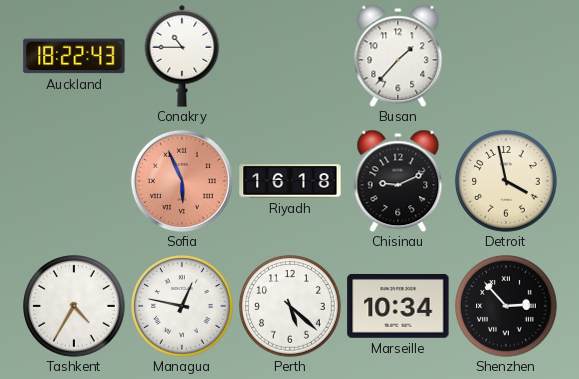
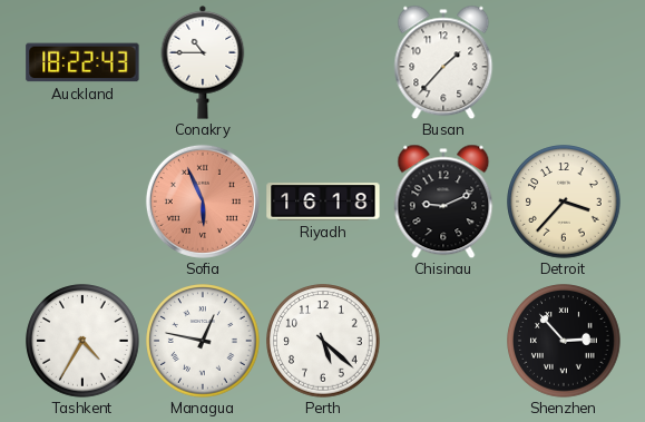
Detroit: 3:58 -> 3:37
Marseille: 10:34 -> none
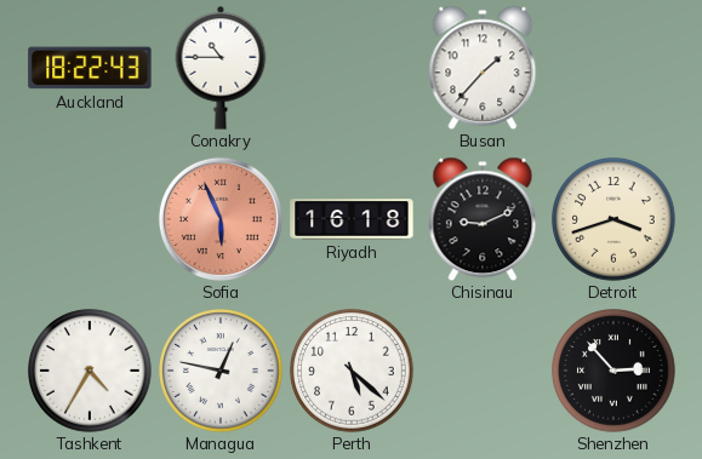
Detroit: 3:37 -> 3:42
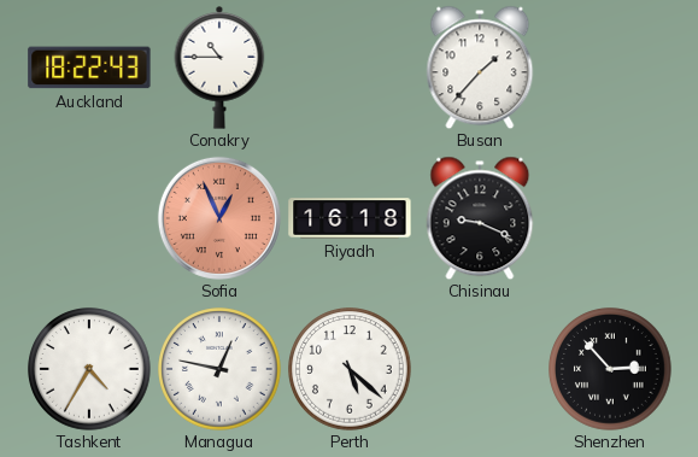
Sofia: 5:56 -> 12:56
Chisinau: 9:11 -> 9:19
Detroit: 3:42 -> none
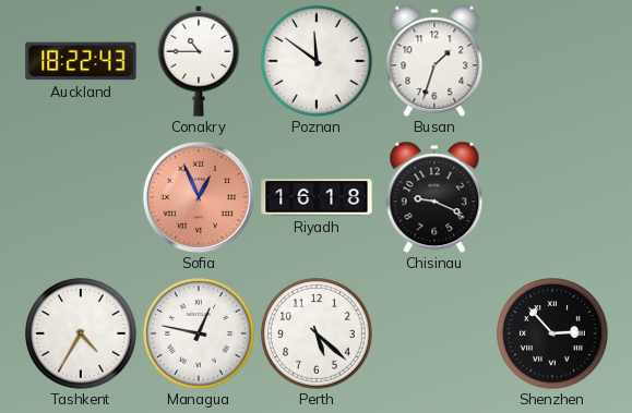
Poznan: none -> 11:51
Busan: 1:37 -> 1:33
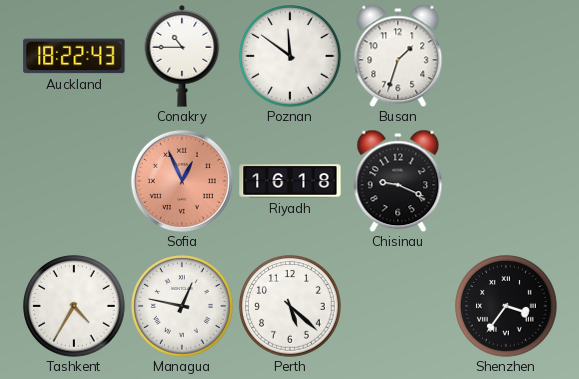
Shenzhen: 2:53 -> 3:36
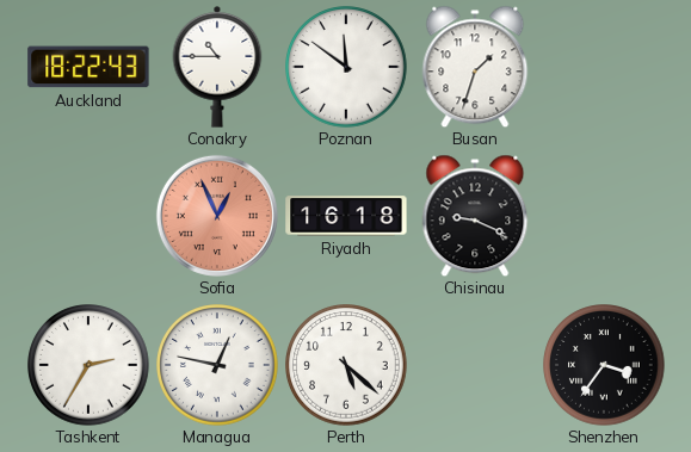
Tashkent: 4:35 -> 2:35
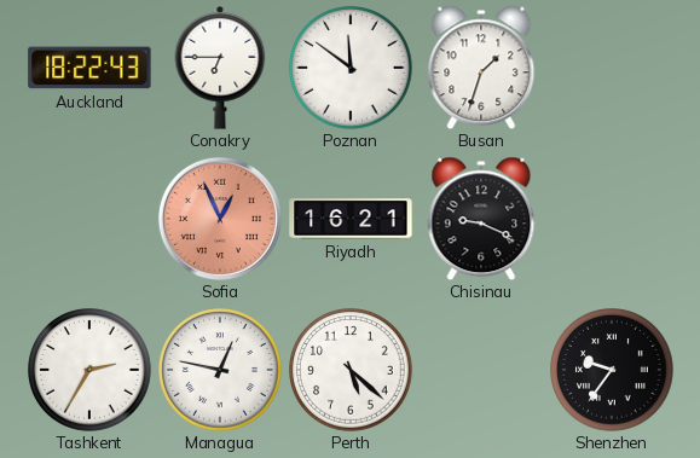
Conakry: 10:45 -> 6:45
Riyadh: 16:18 -> 16:21
Shenzhen: 3:36 -> 9:36
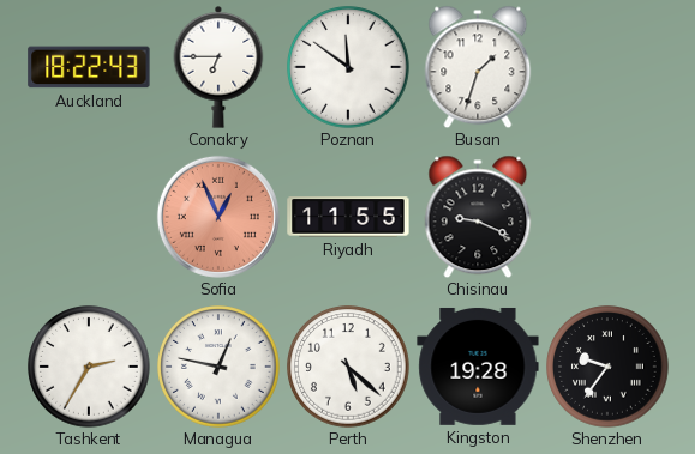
Riyadh: 16:21 -> 11:55
Kingston: none -> 19:28
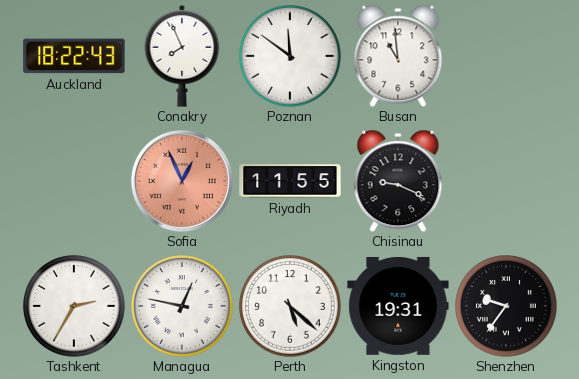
Conakry: 6:45 -> 7:56
Busan: 1:33 -> 10:59
Kingston: 19:28 -> 19:31
